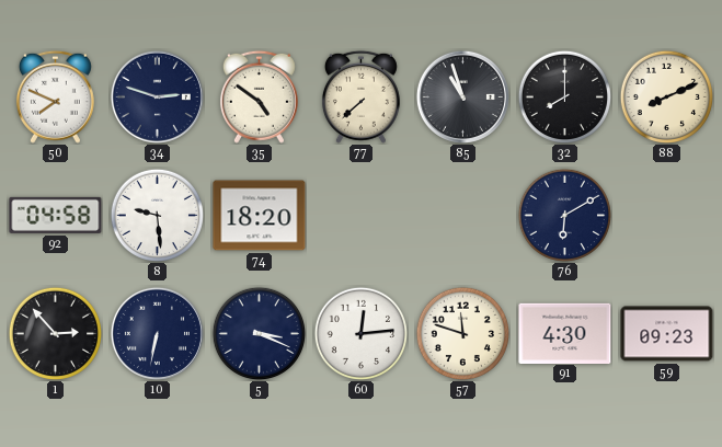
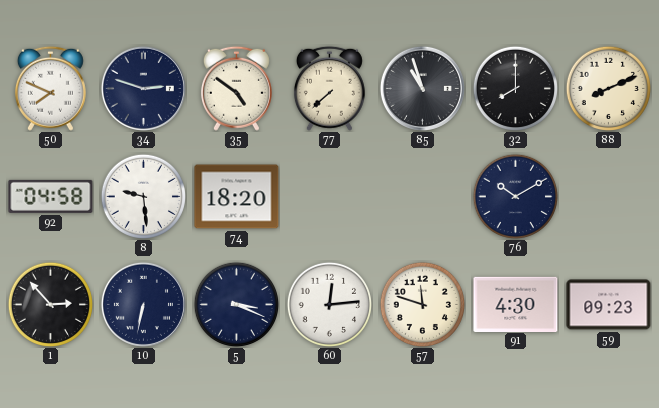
76: 6:10 -> 10:10
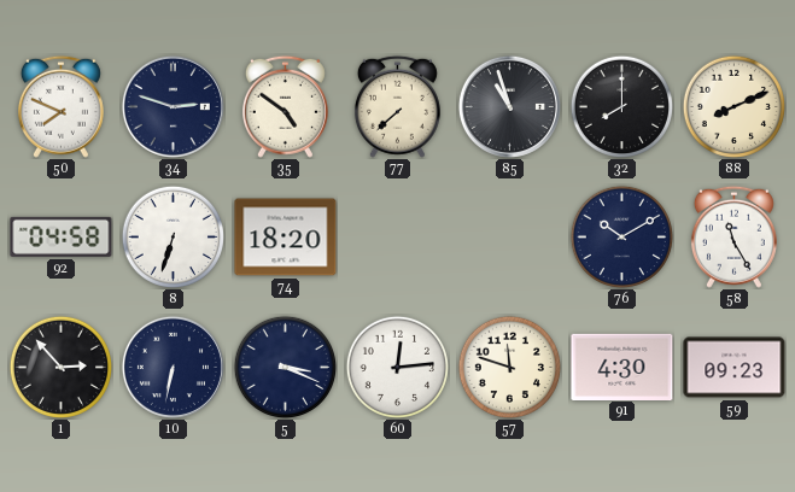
8: 9:29 -> 6:33
58: none -> 11:25
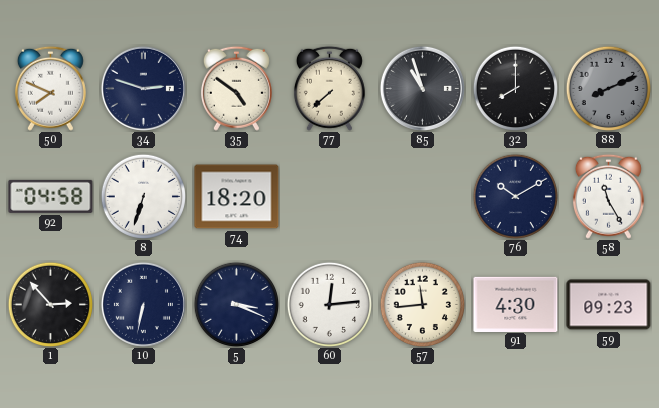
88 dial: cream -> grey
57: 11:48 -> 11:44
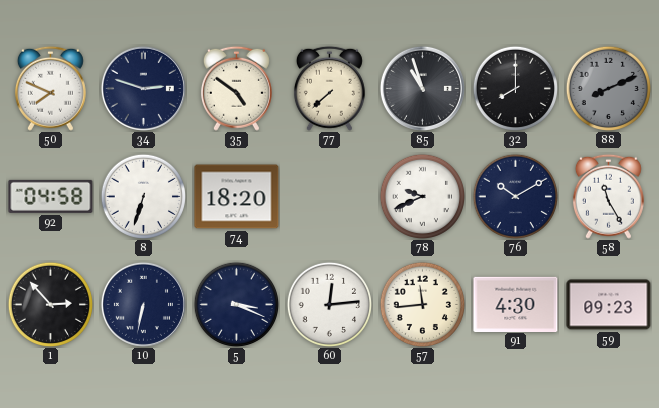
78: none -> 9:41
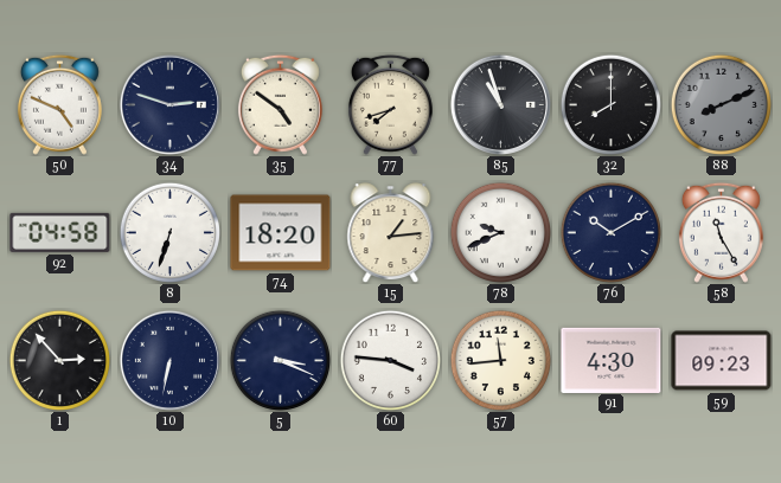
50: 7:49 -> 4:49
77: 7:38 -> 7:42
15: none -> 1:14
60: 12:14 -> 3:46
